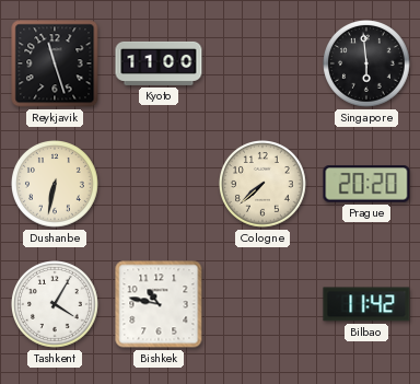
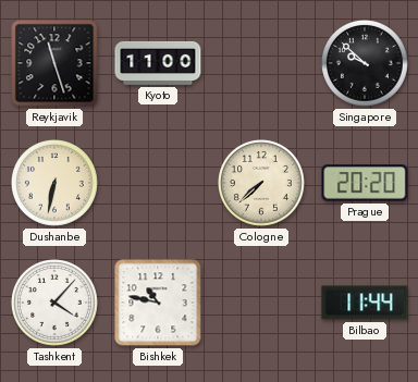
Singapore: 5:59 -> 9:52
Tashkent: 4:05 -> 4:07
Bilbao: 11:42 -> 11:44
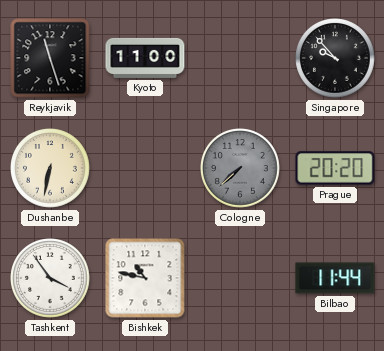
Singapore: 9:52 -> 9:53
Cologne dial: cream -> grey
Tashkent: 4:07 -> 3:54
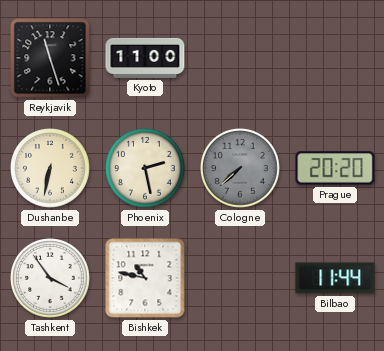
Singapore: 9:53 -> none
Phoenix: none -> 2:28
